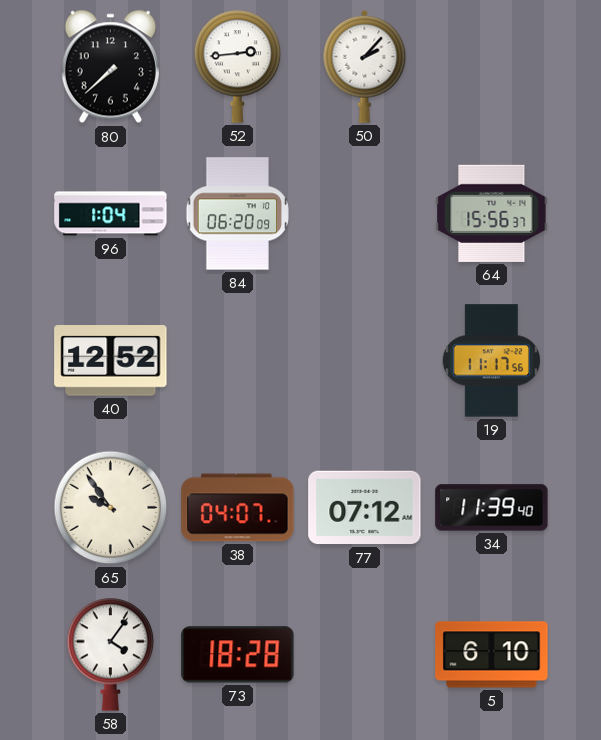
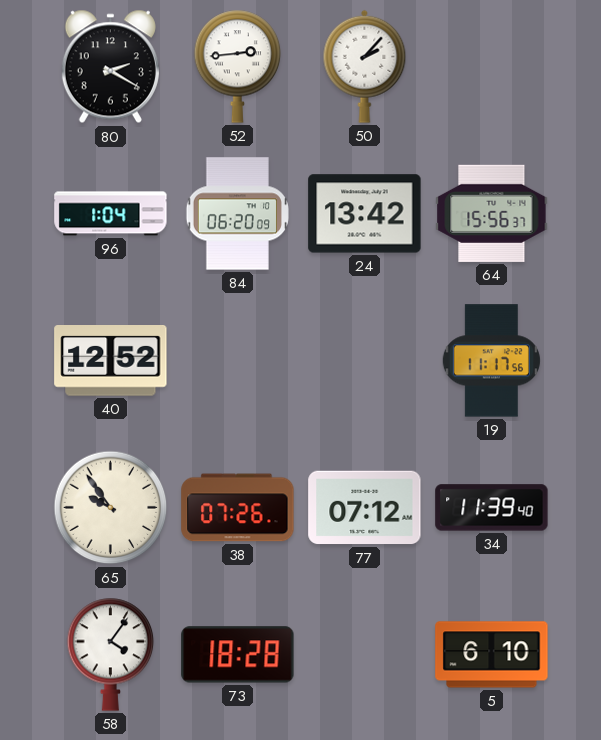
80: 7:38 -> 2:20
24: none -> 13:42
38: 04:07 -> 07:26
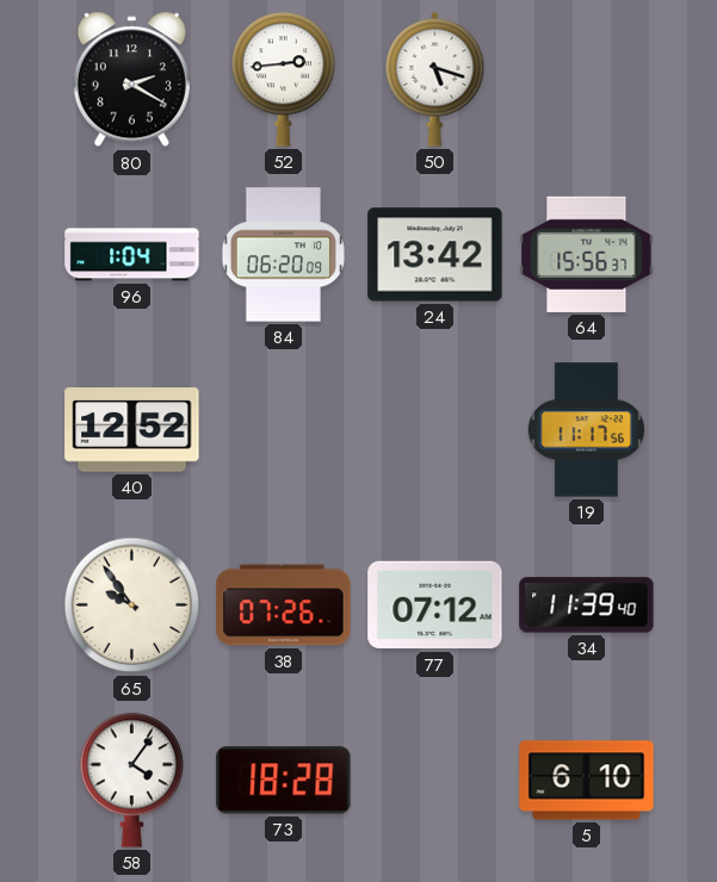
50: 2:07 -> 5:18
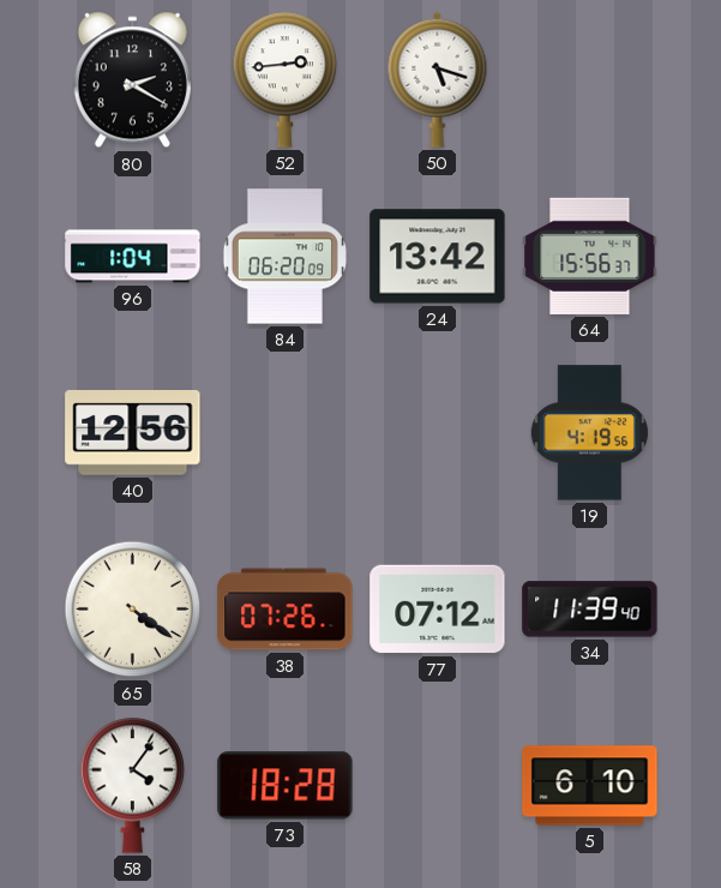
40: 12:52 -> 12:56
19: 11:17 -> 4:19
65: 9:54 -> 4:21
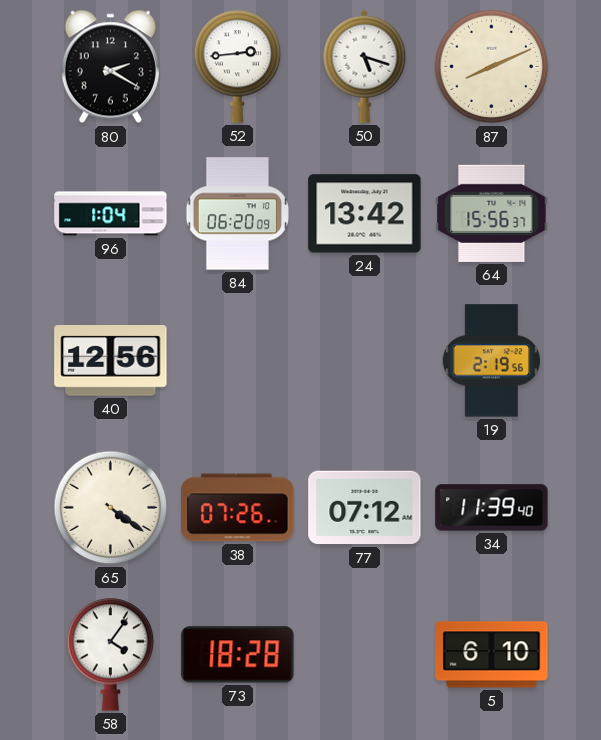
87: none -> 8:11
19: 4:19 -> 2:19
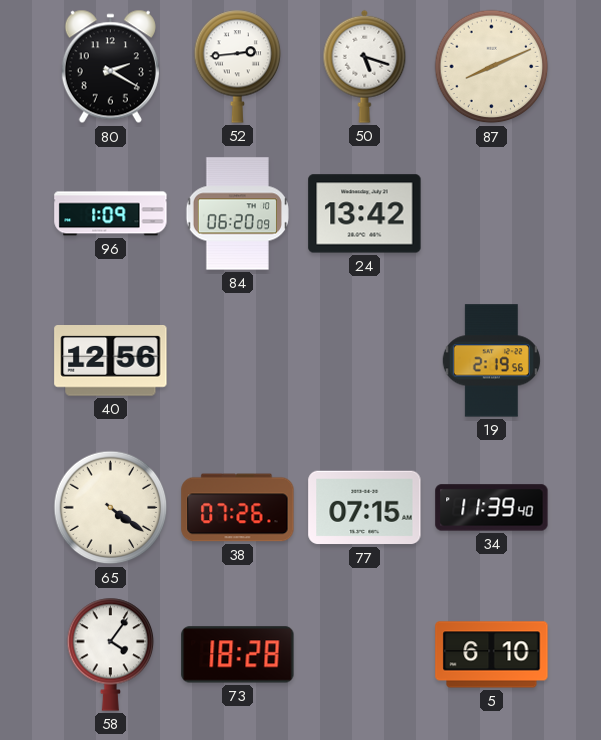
96: 1:04 -> 1:09
64: 15:56 -> none
77: 07:12 -> 07:15
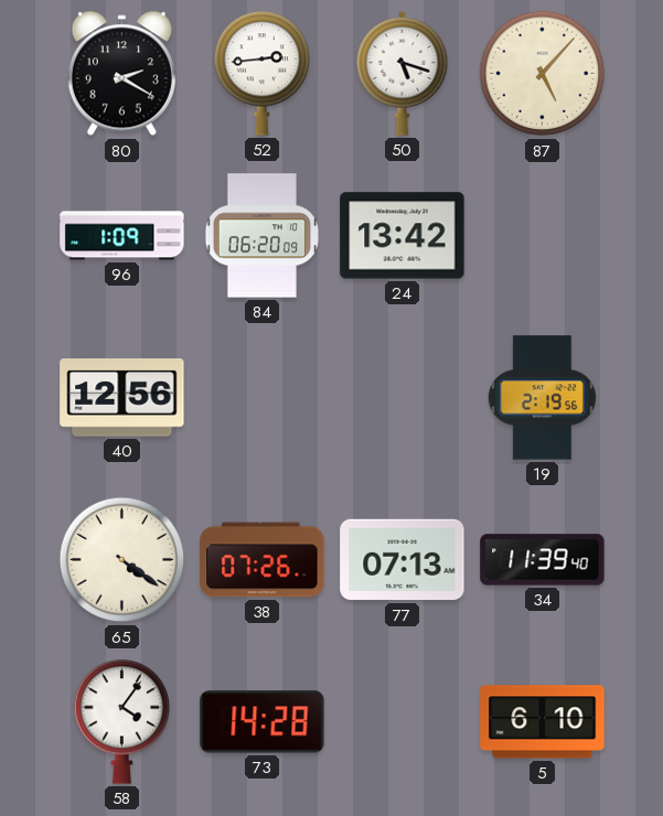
87: 8:11 -> 5:07
77: 07:15 -> 07:13
73: 18:28 -> 14:28
